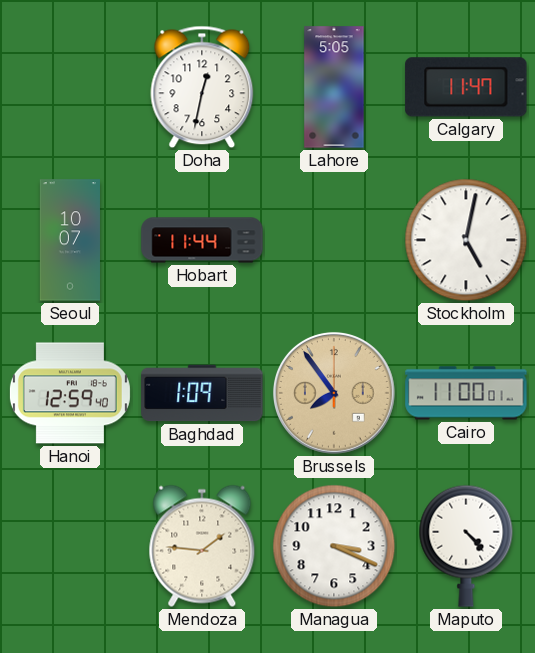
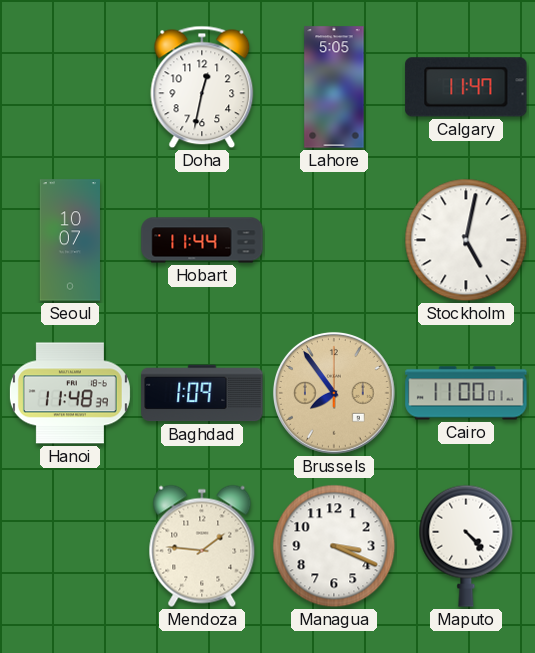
Hanoi: 12:59 -> 11:48
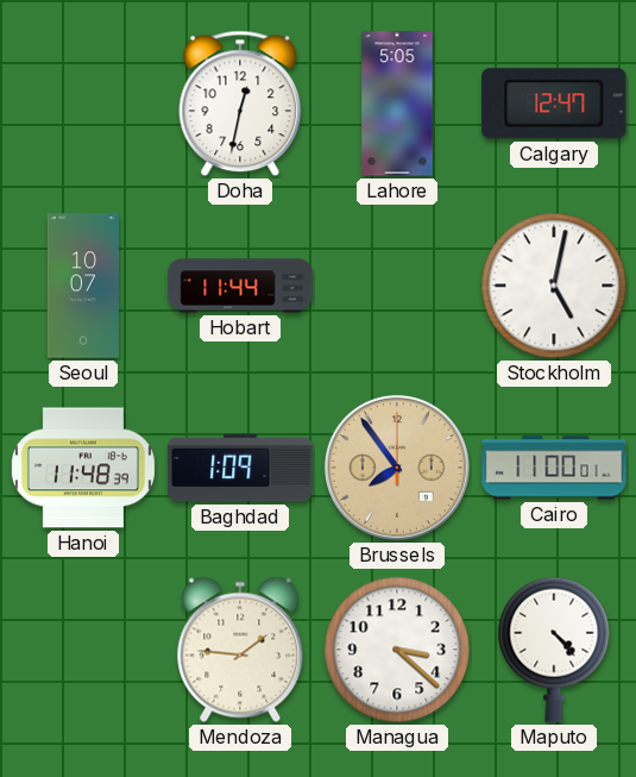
Calgary: 11:47 -> 12:47
Managua: 3:19 -> 3:22
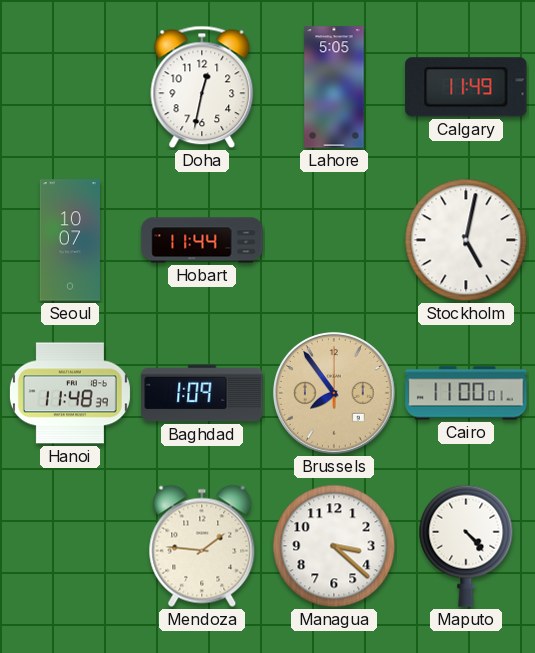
Calgary: 12:47 -> 11:49
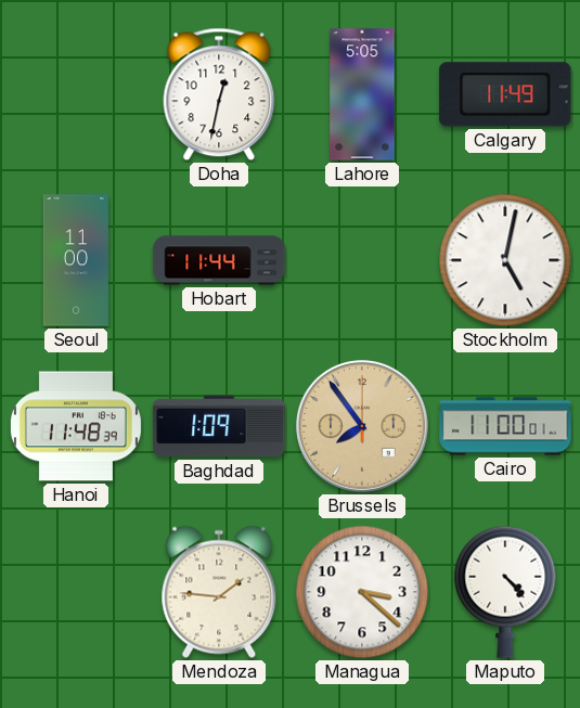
Seoul: 10:07 -> 11:00
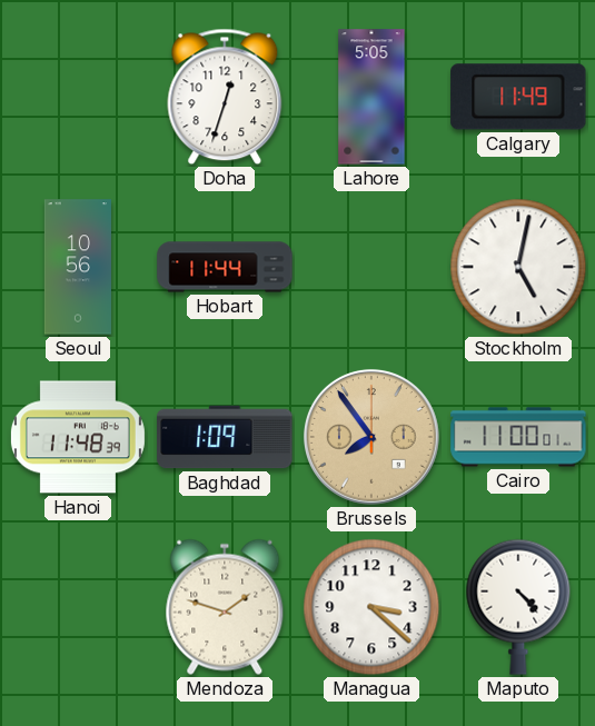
Doha: 12:32 -> 12:33
Seoul: 11:00 -> 10:56
Mendoza: 1:46 -> 1:48
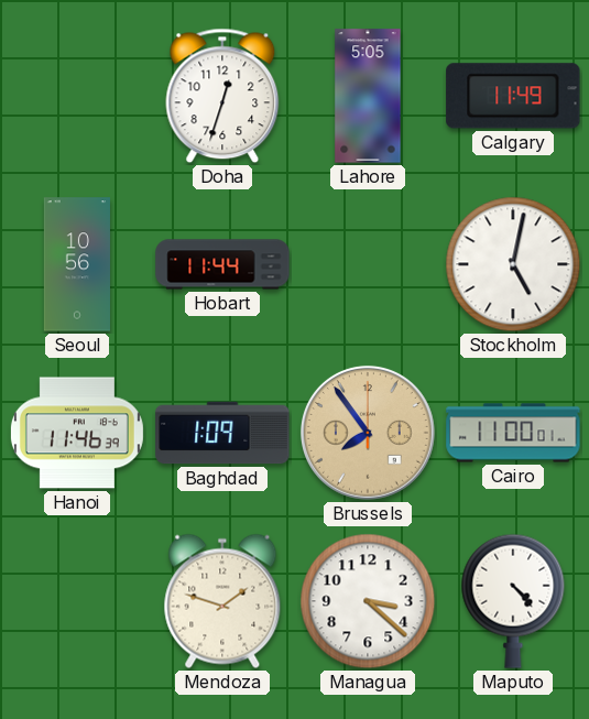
Hanoi: 11:48 -> 11:46
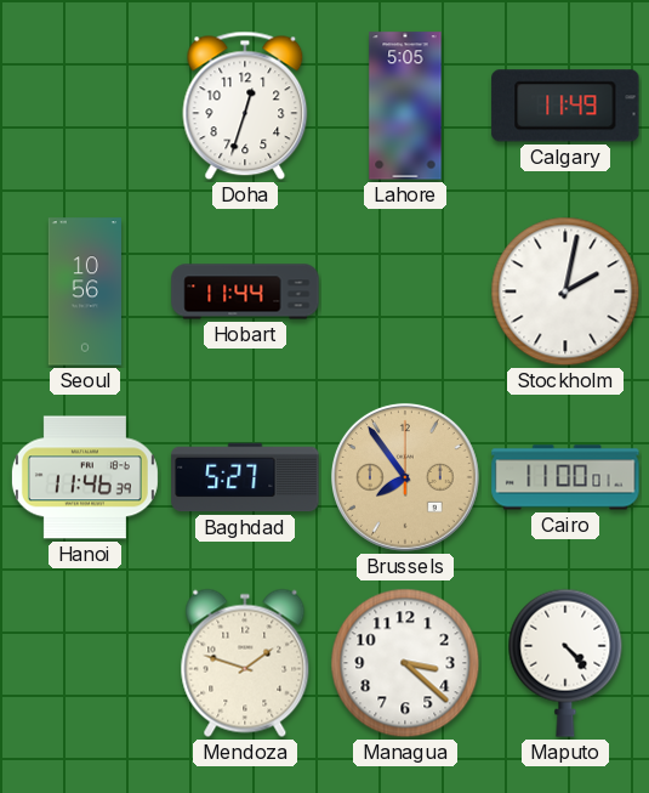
Stockholm: 5:02 -> 2:02
Baghdad: 1:09 -> 5:27
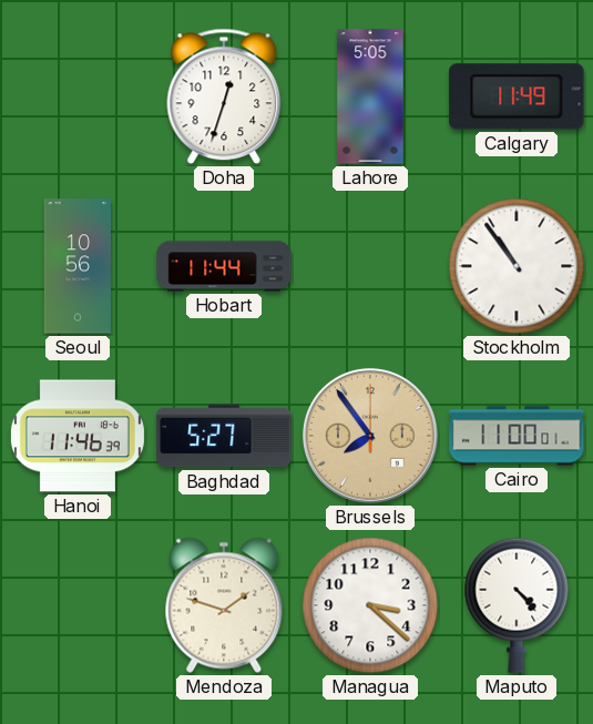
Stockholm: 2:02 -> 10:54
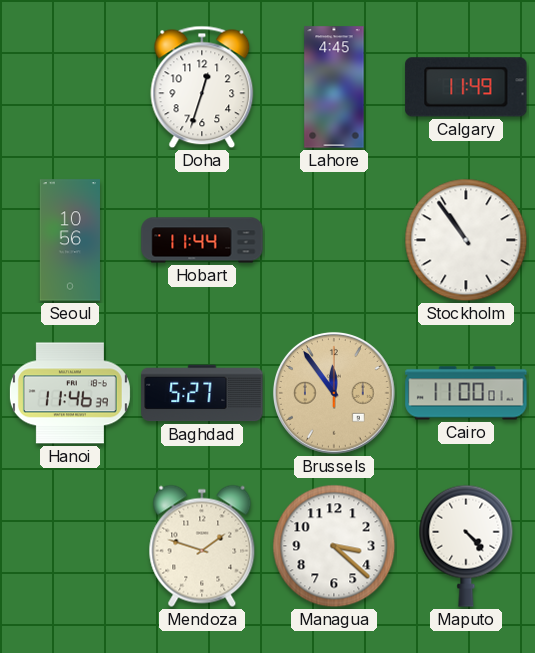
Lahore: 5:05 -> 4:45
Brussels: 7:54 -> 11:54
